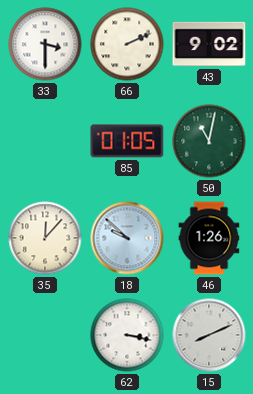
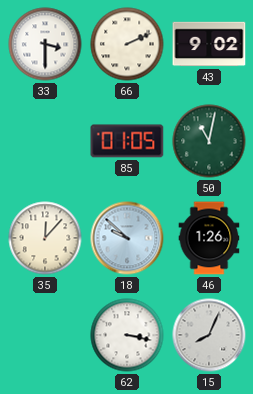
15: 8:11 -> 8:04
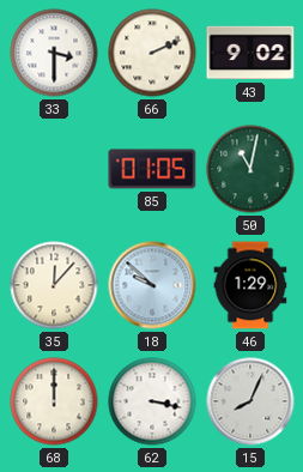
46: 1:26 -> 1:29
68: none -> 12:00
